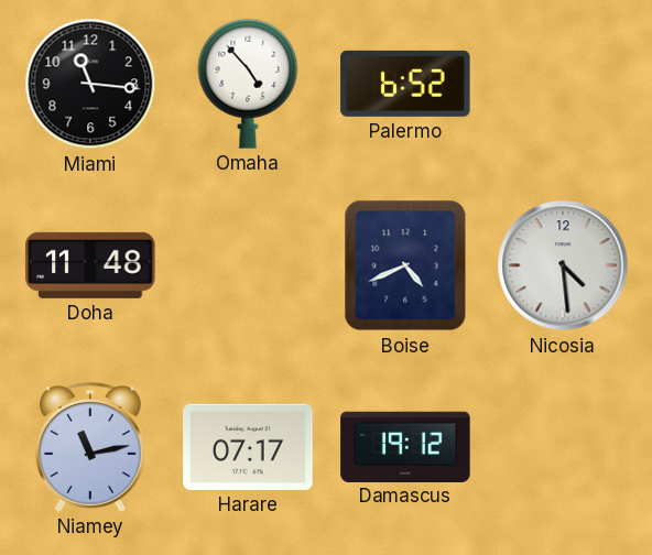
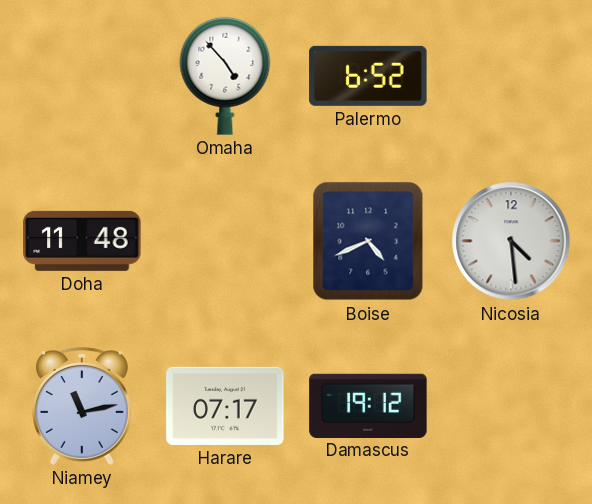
Miami: 11:16 -> none
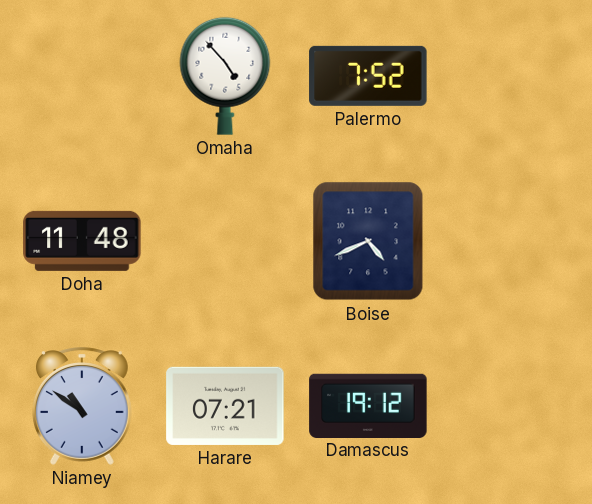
Palermo: 6:52 -> 7:52
Nicosia: 4:29 -> none
Niamey: 11:13 -> 10:51
Harare: 07:17 -> 07:21
